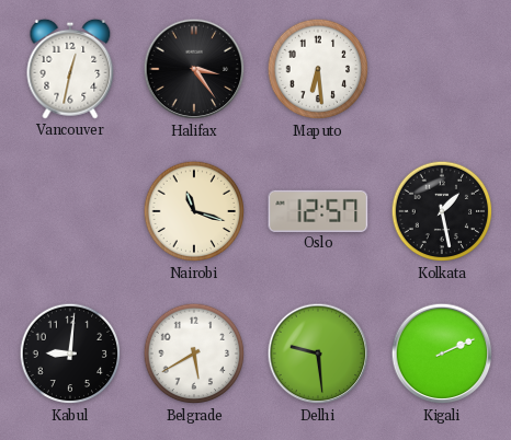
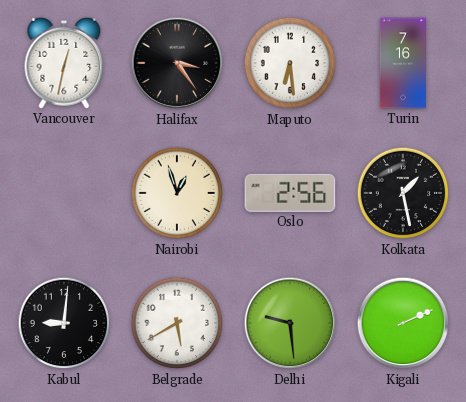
Turin: none -> 7:16
Nairobi: 11:18 -> 12:57
Oslo: 12:57 -> 2:56
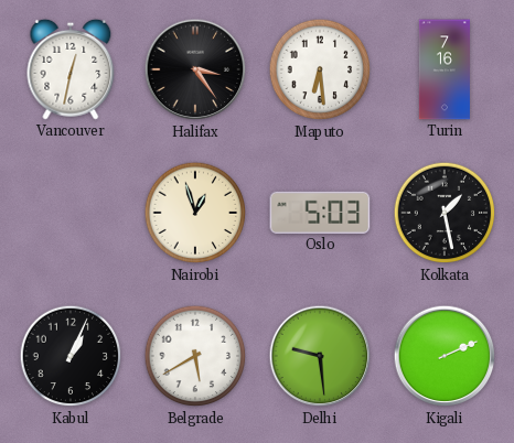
Oslo: 2:56 -> 5:03
Kabul: 9:01 -> 1:04
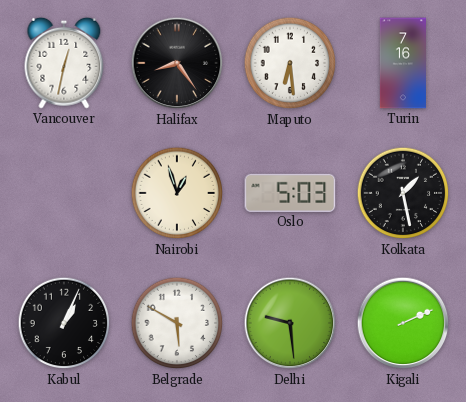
Halifax: 3:24 -> 8:24
Belgrade: 5:40 -> 5:50
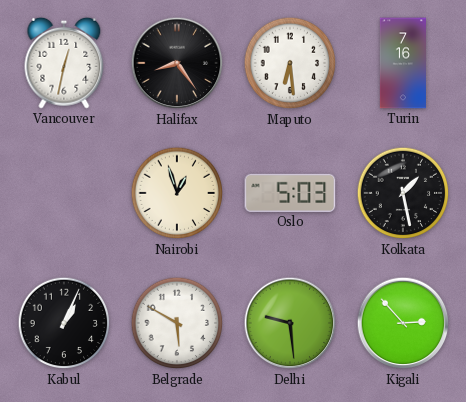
Kigali: 2:11 -> 2:53
